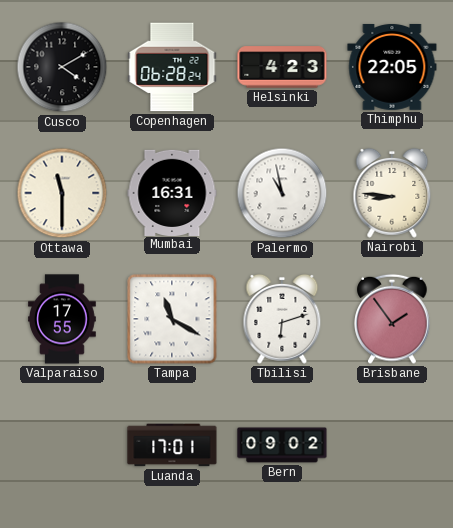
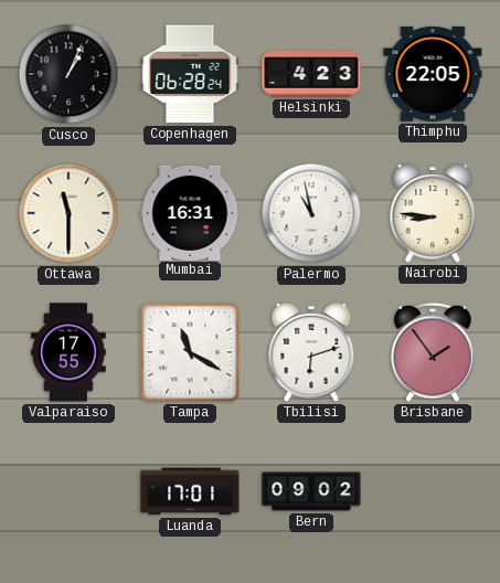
Cusco: 4:10 -> 1:04
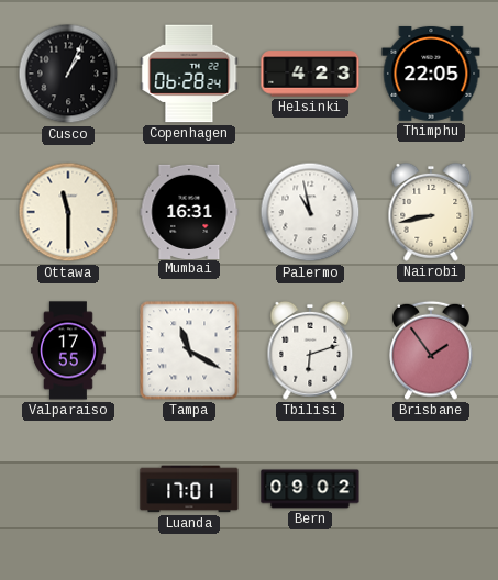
Nairobi: 8:46 -> 8:43
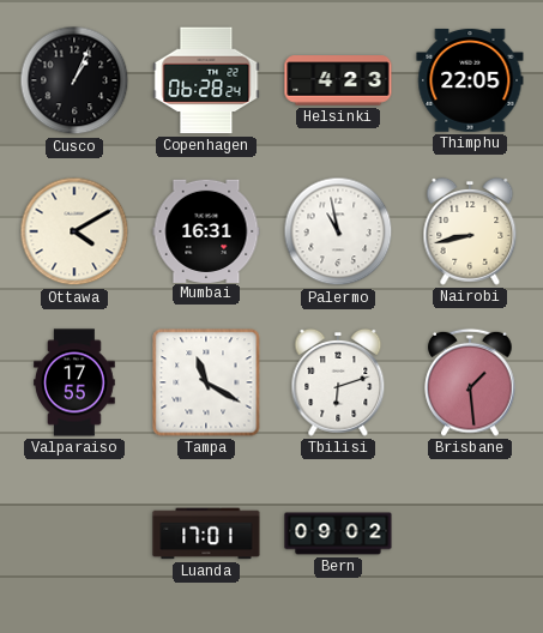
Ottawa: 11:30 -> 4:10
Brisbane: 1:54 -> 1:29
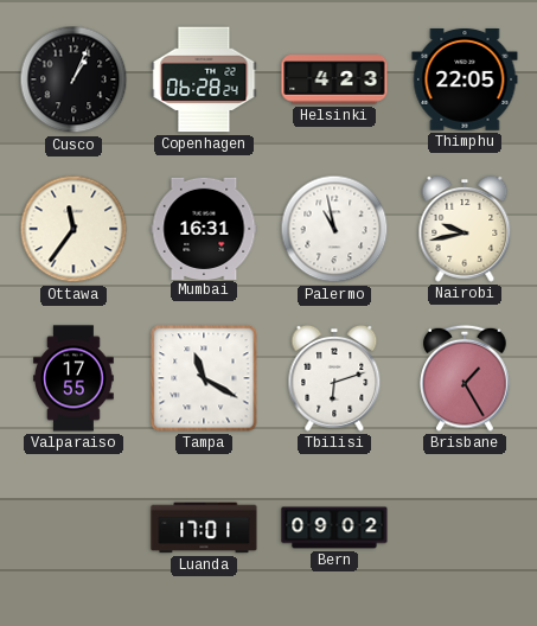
Ottawa: 4:10 -> 11:36
Nairobi: 8:43 -> 9:43
Brisbane: 1:29 -> 1:25
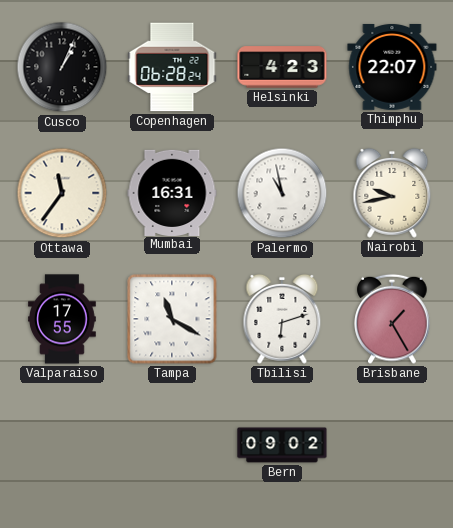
Thimphu: 22:05 -> 22:07
Luanda: 17:01 -> none
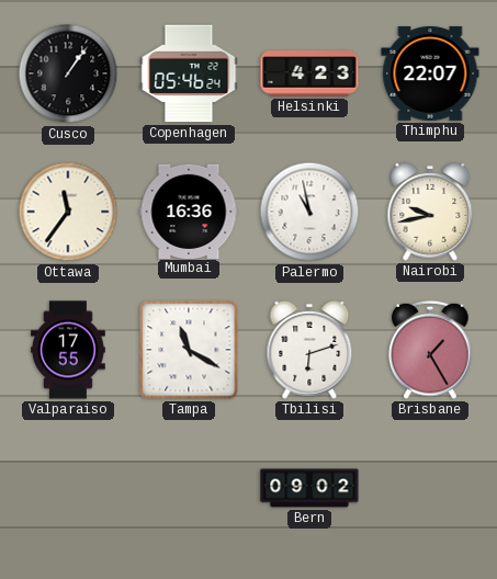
Cusco: 1:04 -> 1:06
Copenhagen: 06:28 -> 05:46
Mumbai: 16:31 -> 16:36
